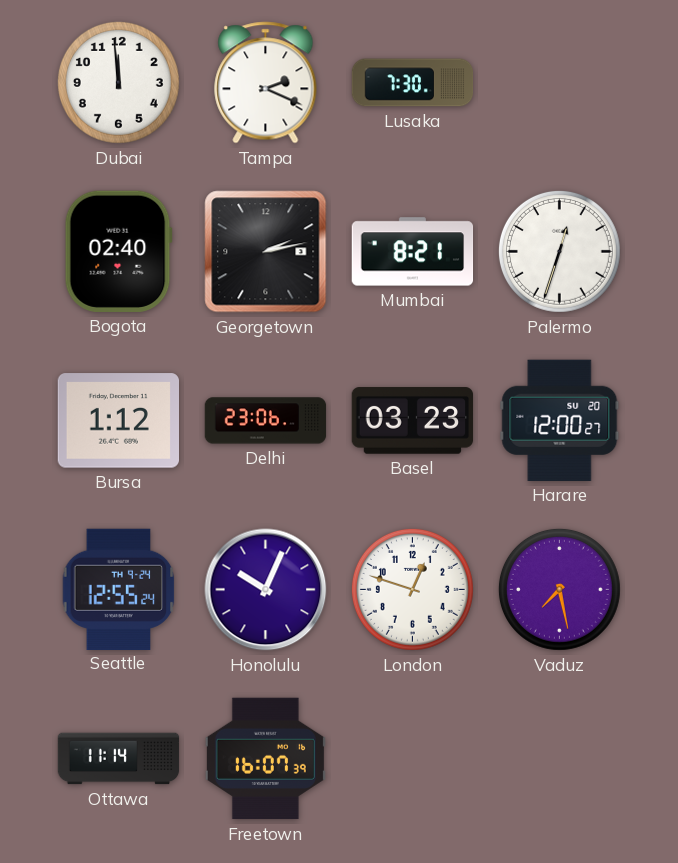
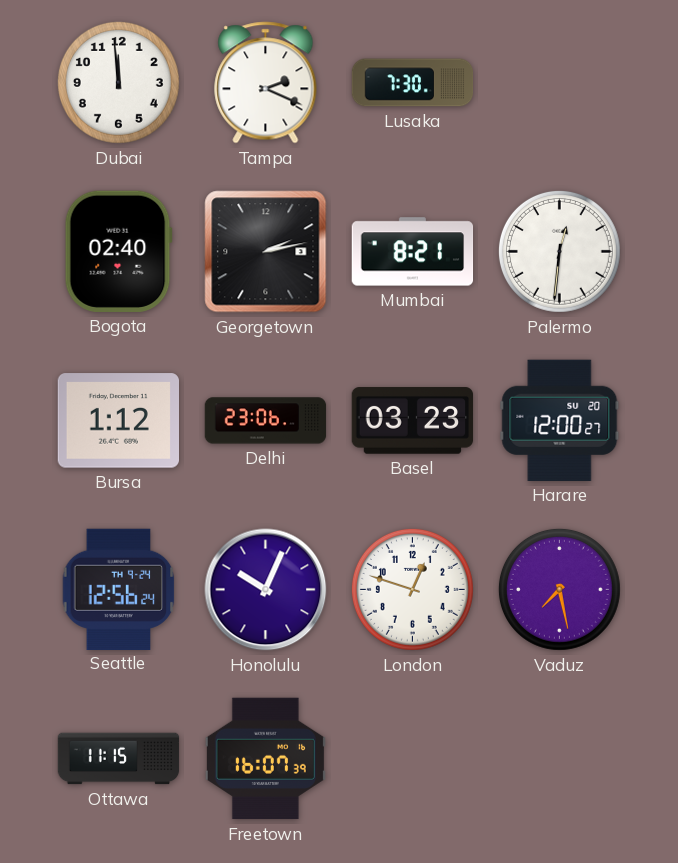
Palermo: 12:33 -> 12:31
Seattle: 12:55 -> 12:56
Ottawa: 11:14 -> 11:15
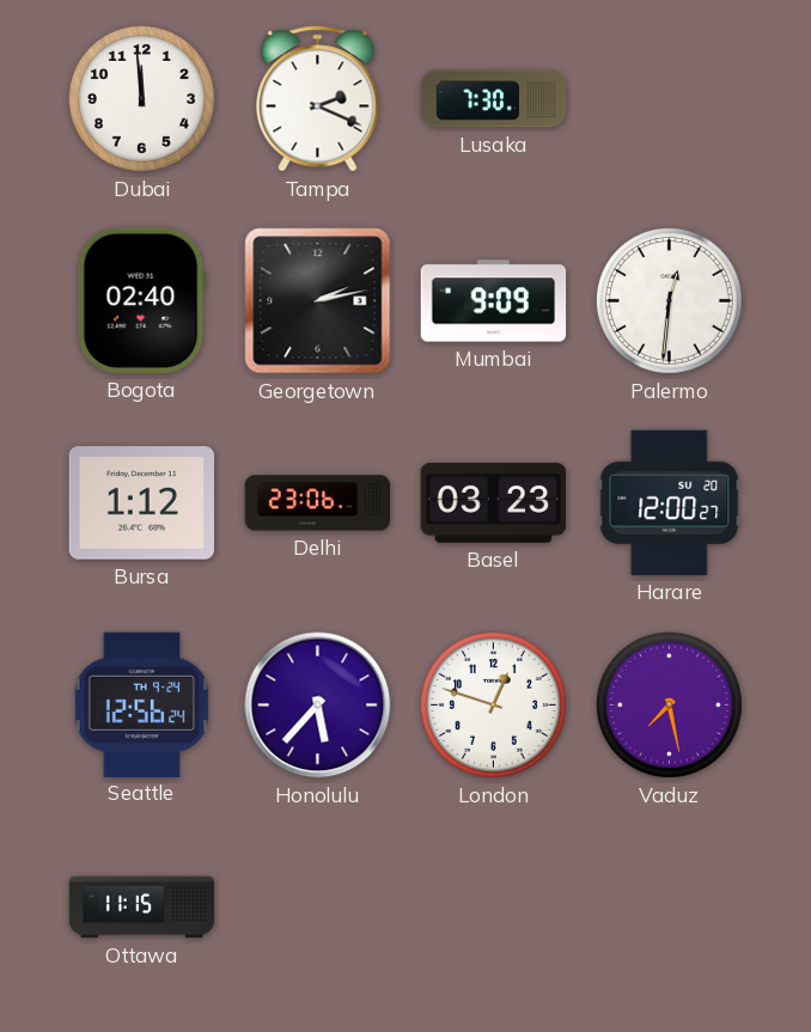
Mumbai: 8:21 -> 9:09
Honolulu: 10:04 -> 5:37
Freetown: 16:07 -> none
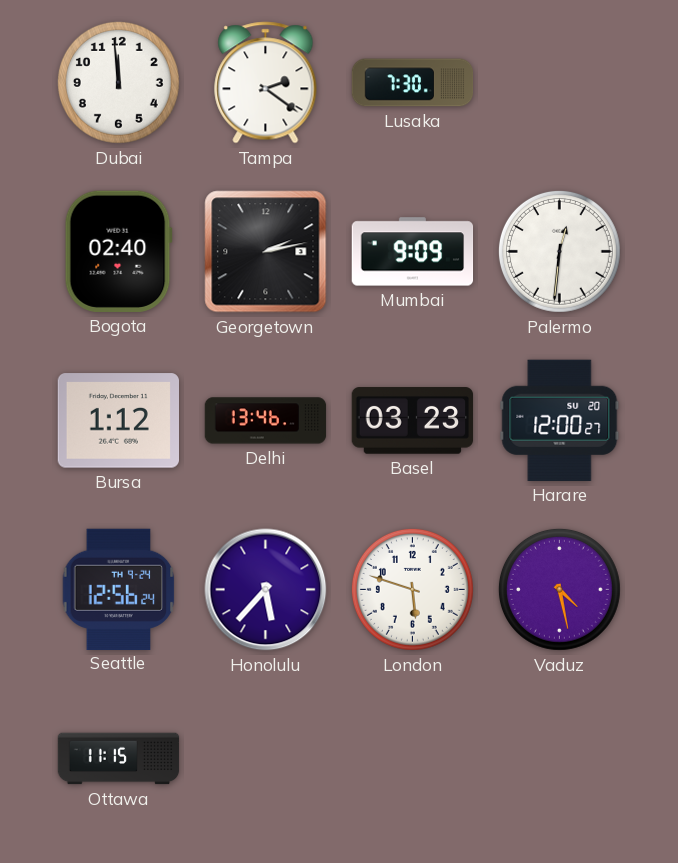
Tampa: 2:19 -> 2:21
Delhi: 23:06 -> 13:46
London: 12:48 -> 5:48
Vaduz: 7:28 -> 4:28
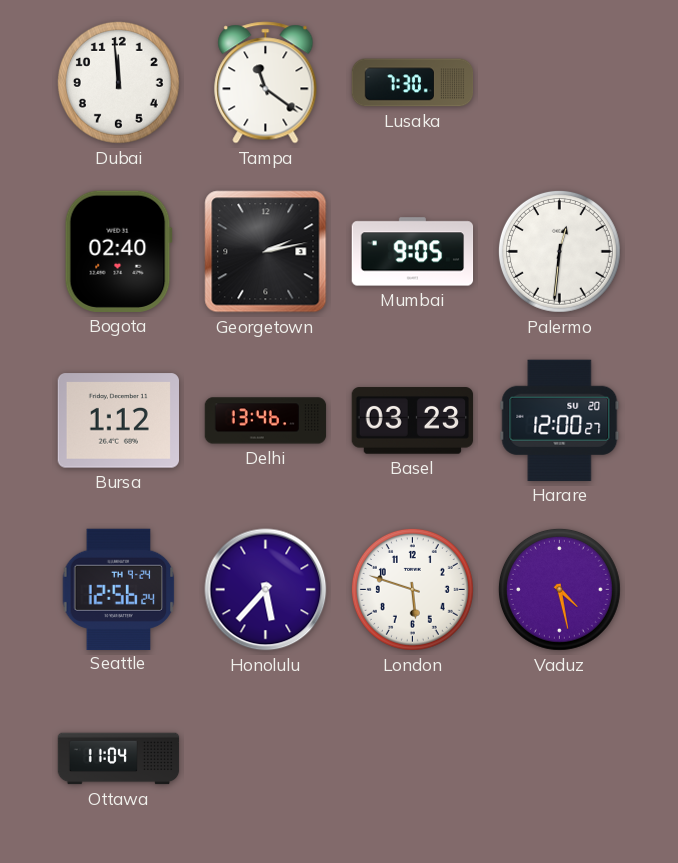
Tampa: 2:21 -> 11:21
Mumbai: 9:09 -> 9:05
Ottawa: 11:15 -> 11:04
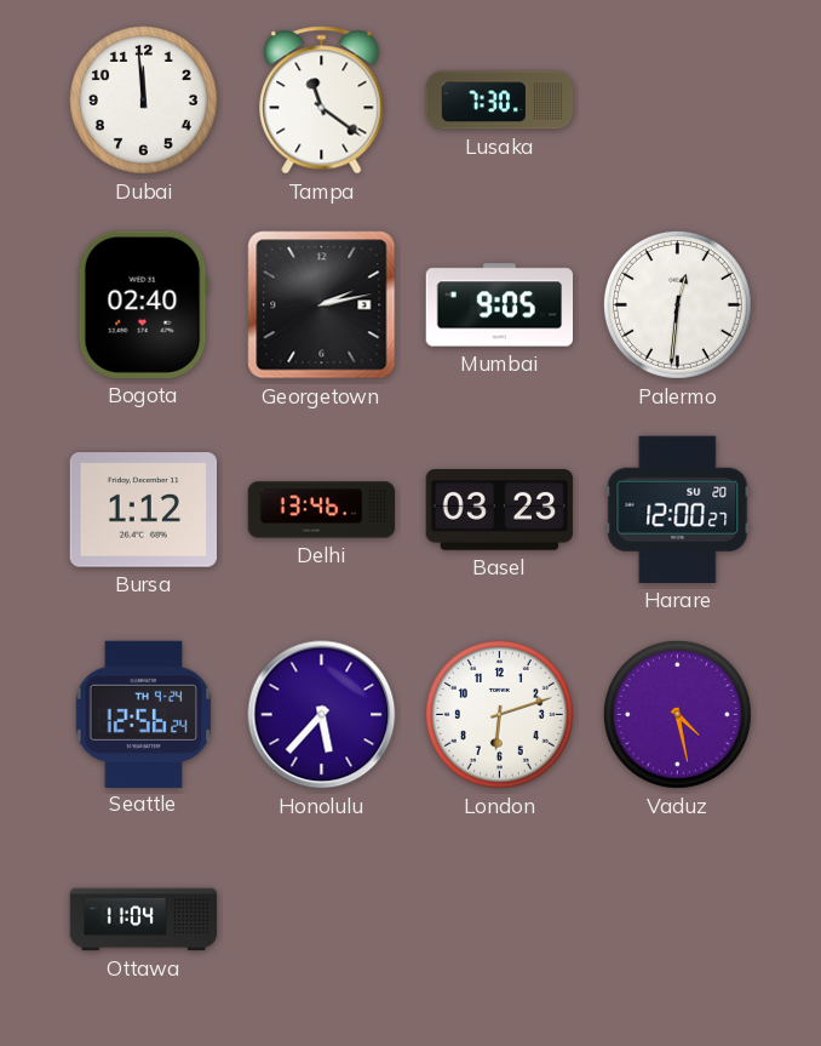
London: 5:48 -> 6:12
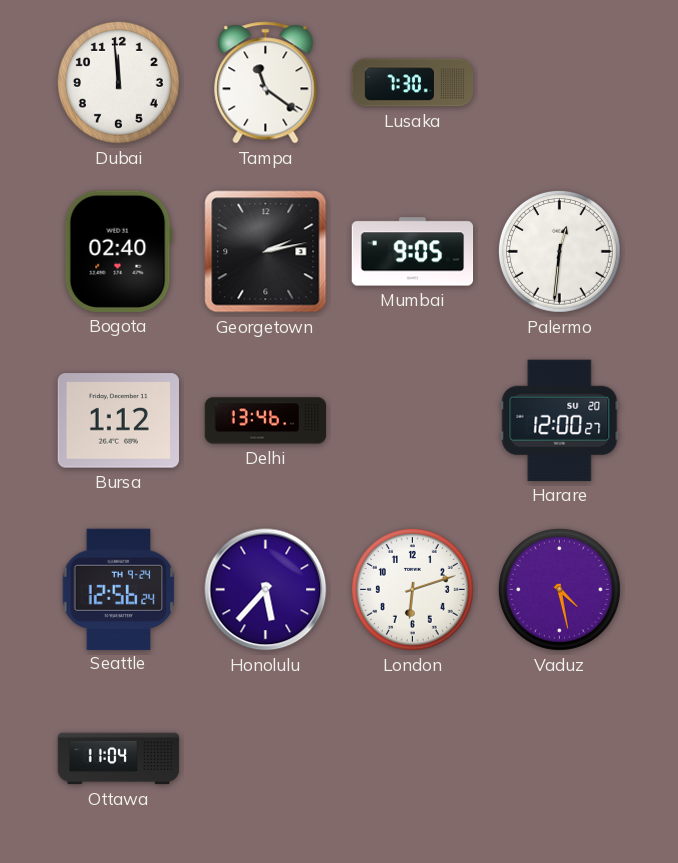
Basel: 03:23 -> none
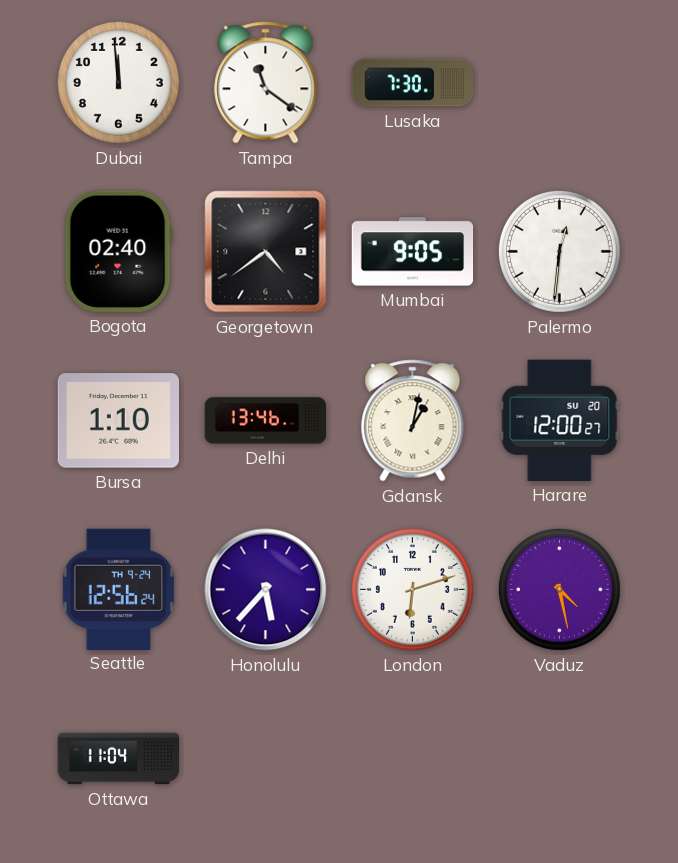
Georgetown: 2:13 -> 4:39
Bursa: 1:12 -> 1:10
Gdansk: none -> 1:02
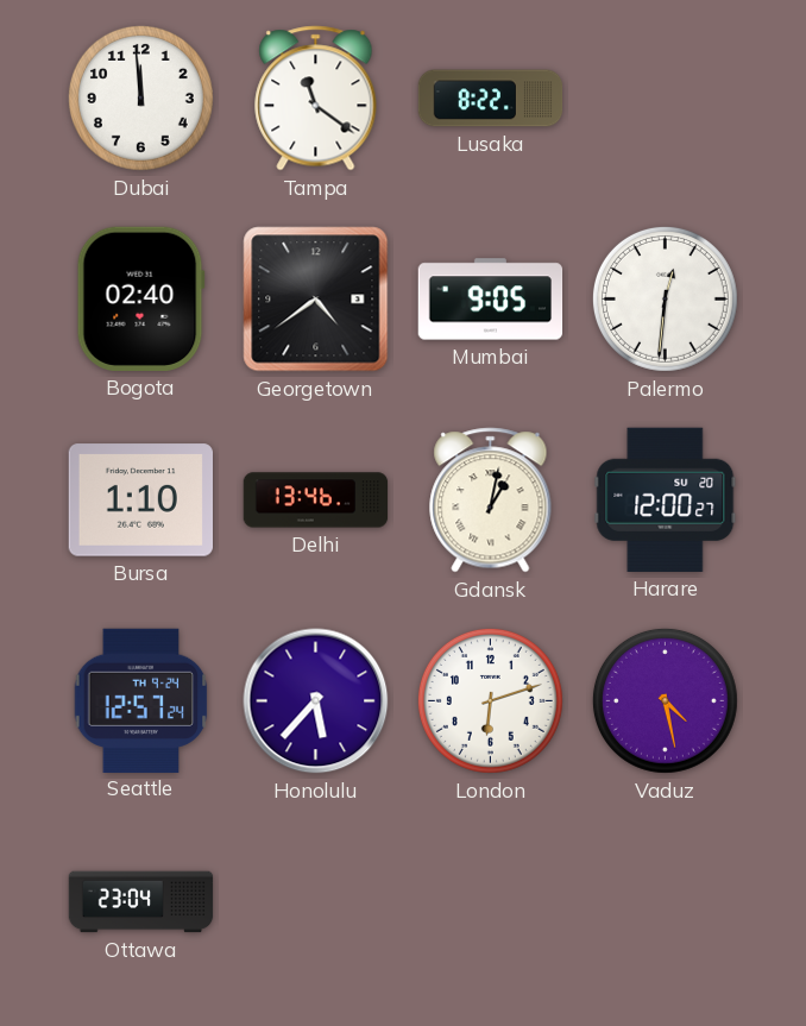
Lusaka: 7:30 -> 8:22
Seattle: 12:56 -> 12:57
Ottawa: 11:04 -> 23:04
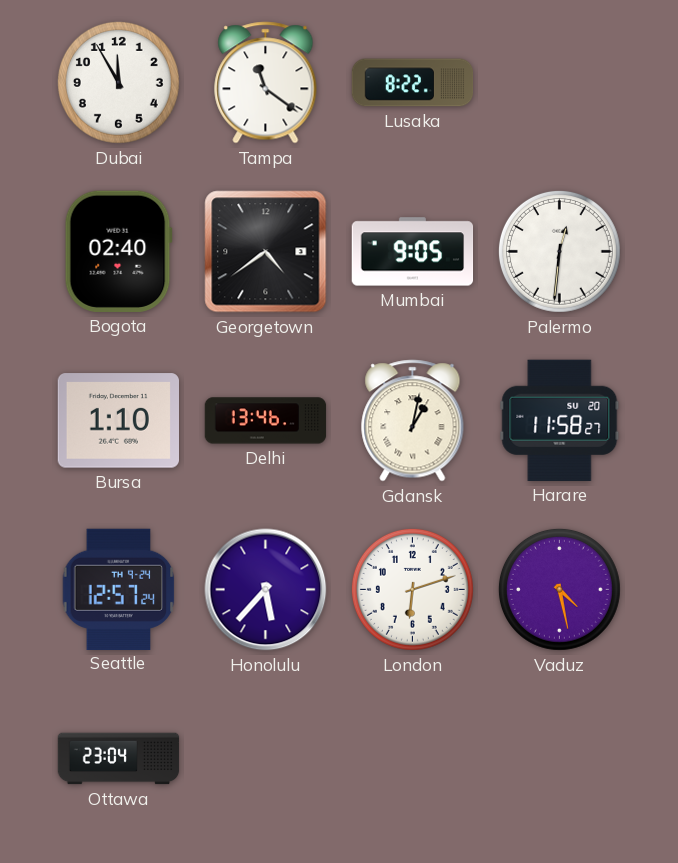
Dubai: 11:59 -> 11:55
Harare: 12:00 -> 11:58
